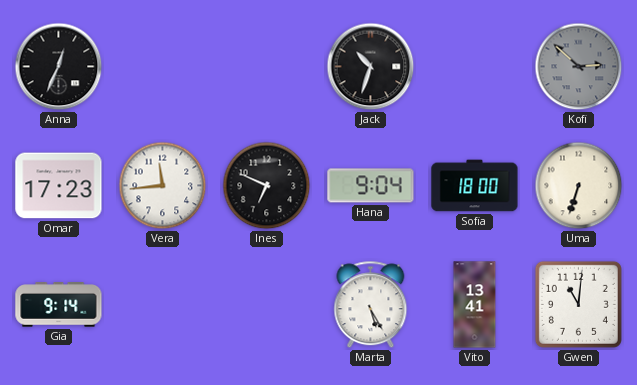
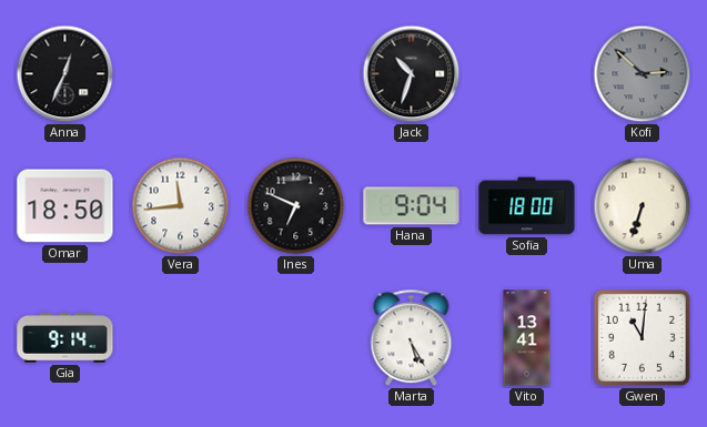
Omar: 17:23 -> 18:50
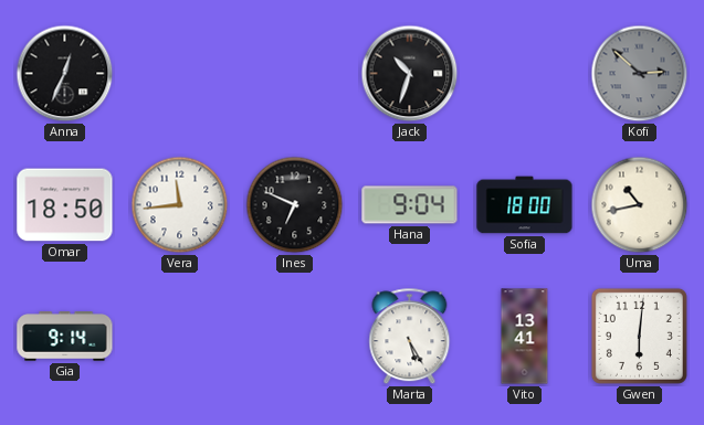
Uma: 6:33 -> 10:43
Gwen: 11:01 -> 6:01
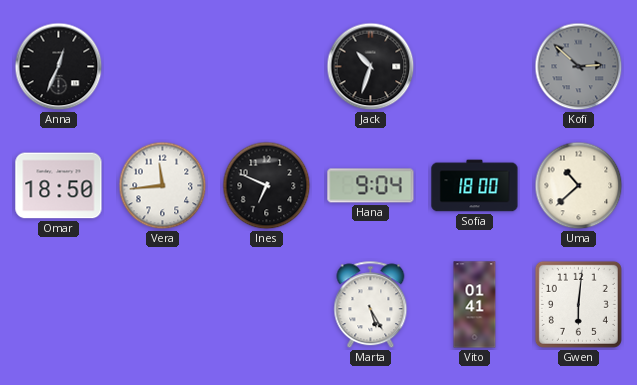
Uma: 10:43 -> 10:38
Gia: 9:14 -> none
Vito: 13:41 -> 01:41
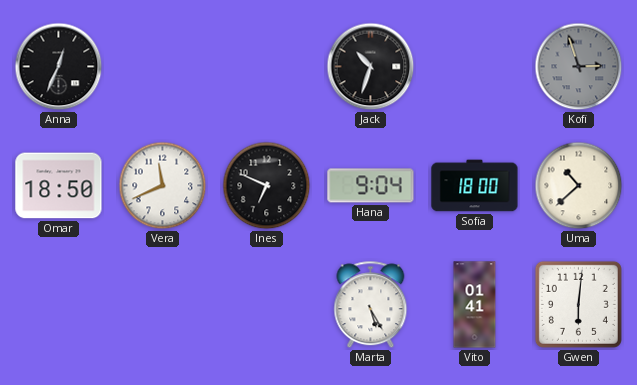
Kofi: 2:52 -> 2:57
Vera: 11:44 -> 11:41
